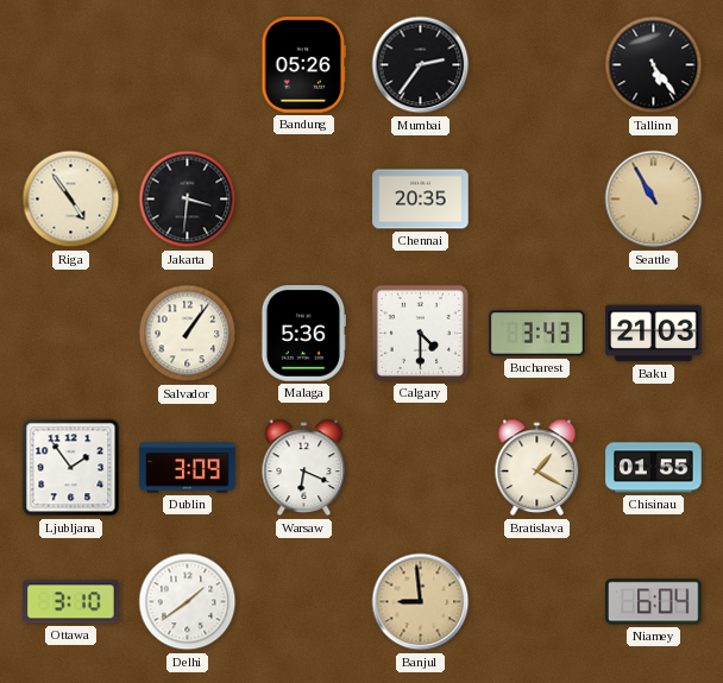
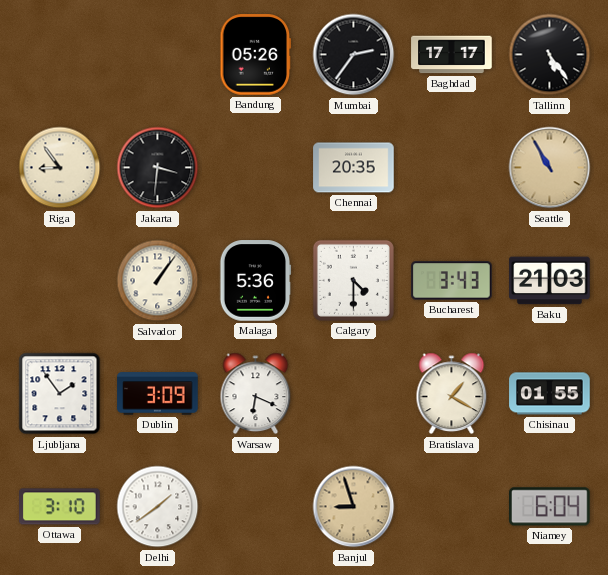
Baghdad: none -> 17:17
Riga: 4:54 -> 8:54
Banjul: 8:59 -> 8:57
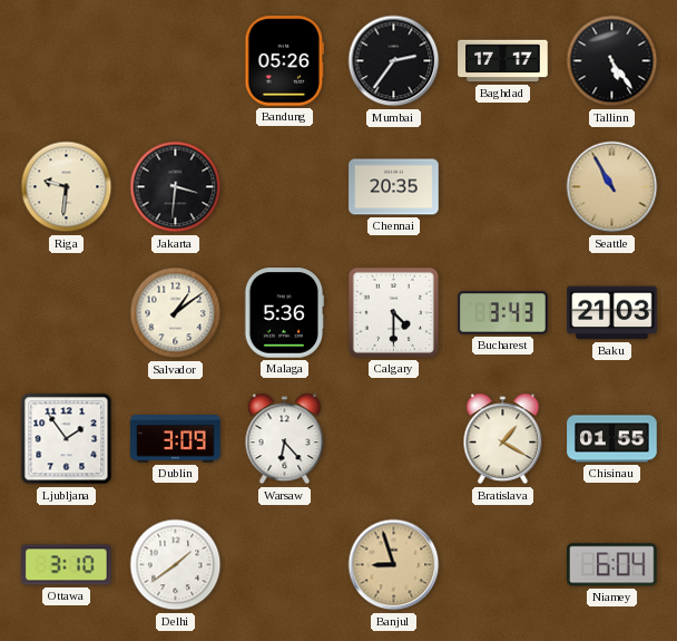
Riga: 8:54 -> 9:31
Salvador: 1:06 -> 1:09
Warsaw: 6:19 -> 6:23
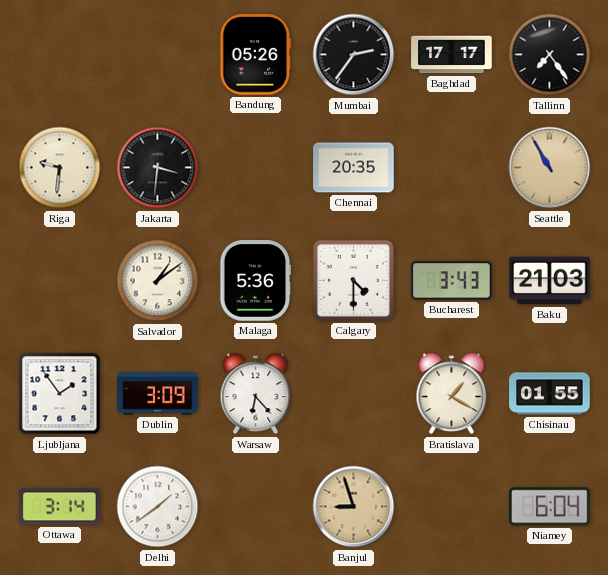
Tallinn: 5:24 -> 7:24
Ottawa: 3:10 -> 3:14
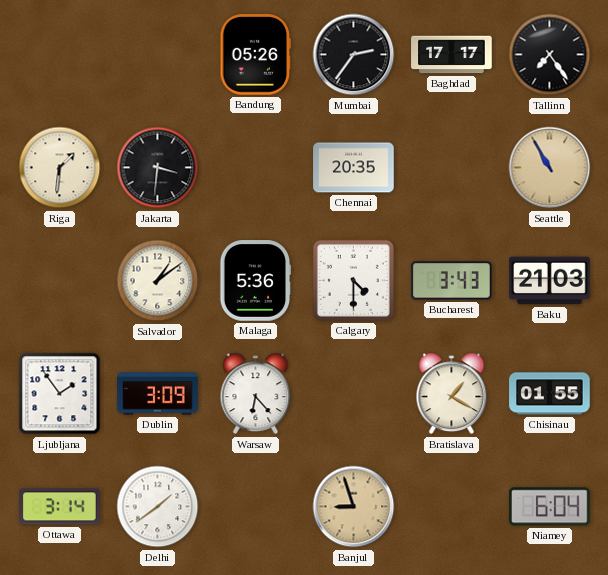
Riga: 9:31 -> 1:31
